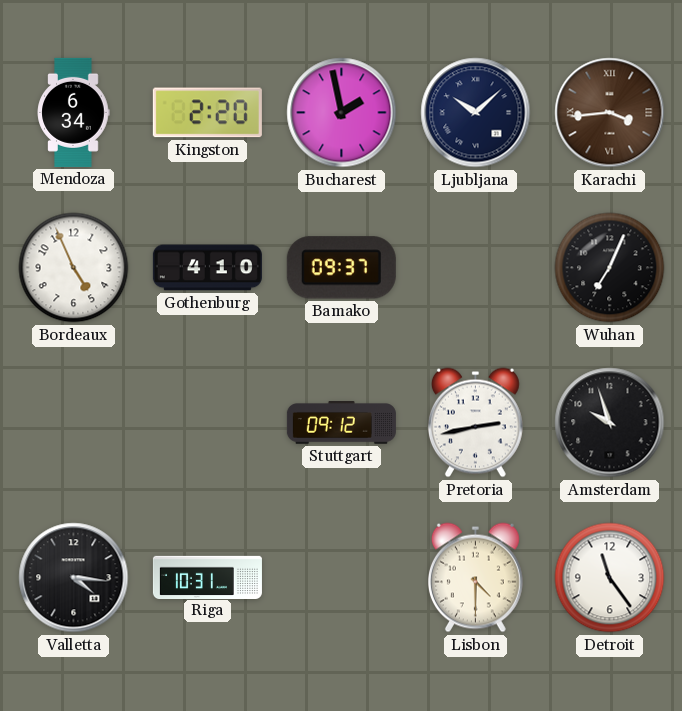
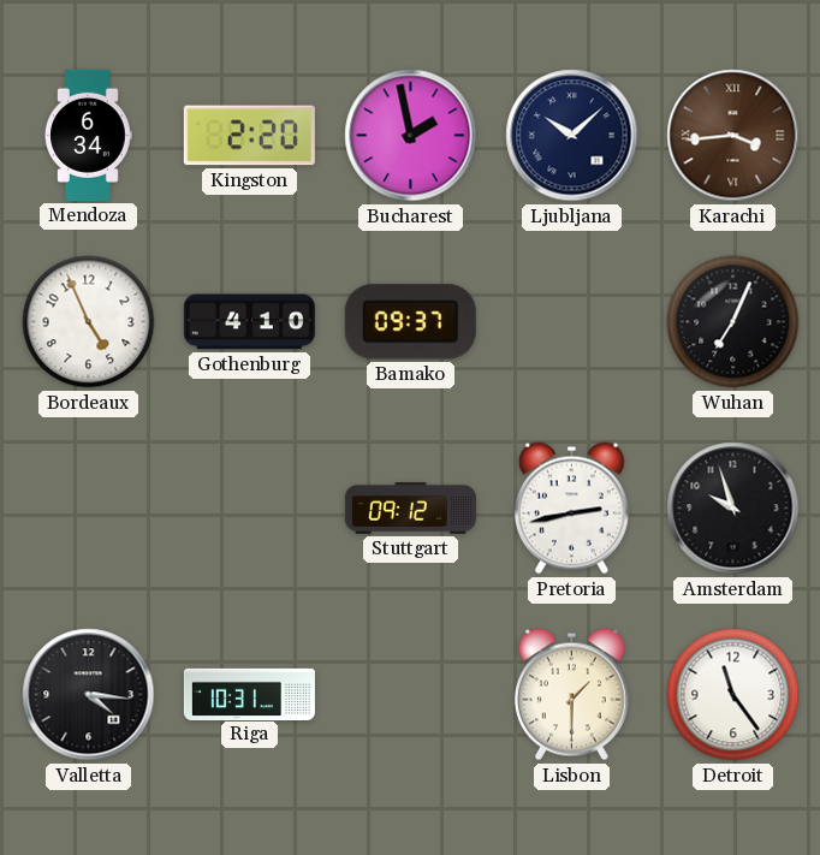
Lisbon: 4:30 -> 1:30
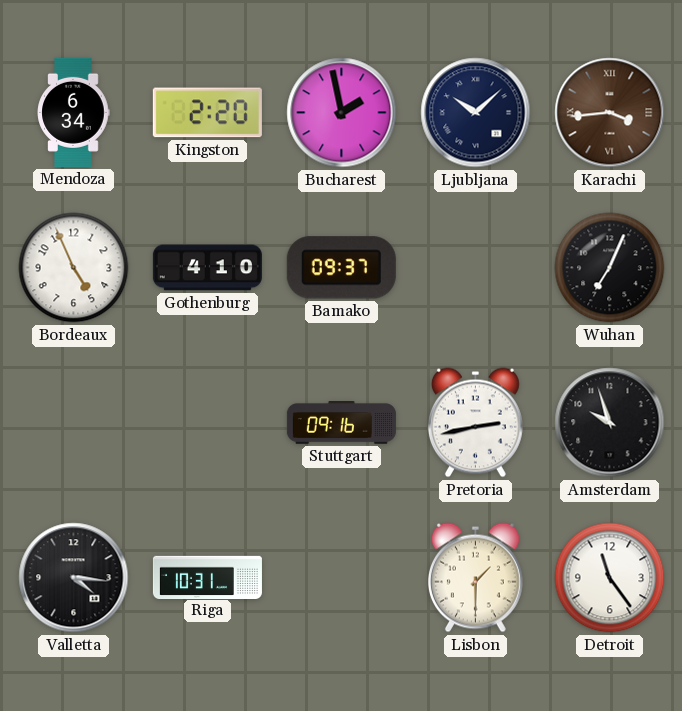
Stuttgart: 09:12 -> 09:16
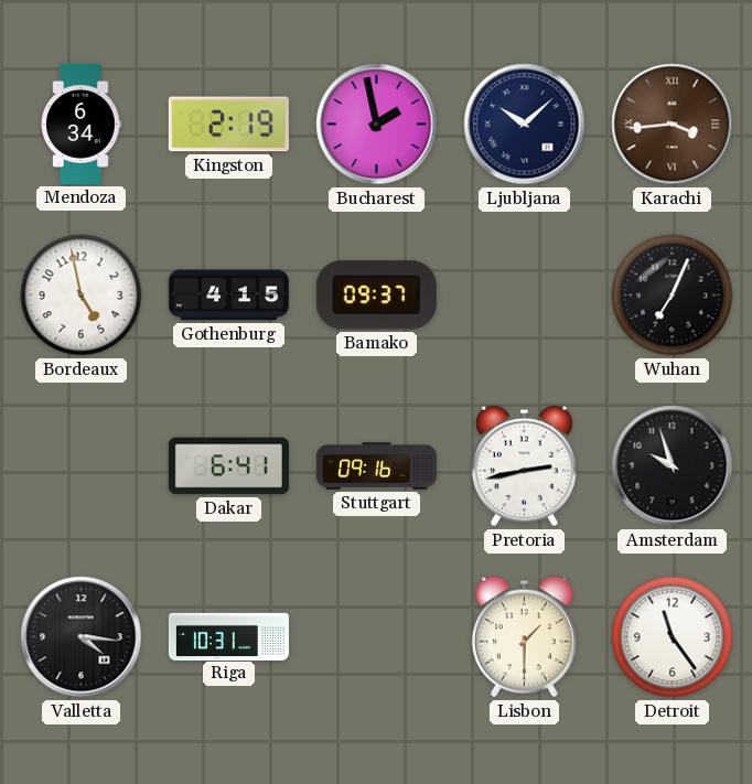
Kingston: 2:20 -> 2:19
Bordeaux: 4:56 -> 4:58
Gothenburg: 4:10 -> 4:15
Dakar: none -> 6:41
